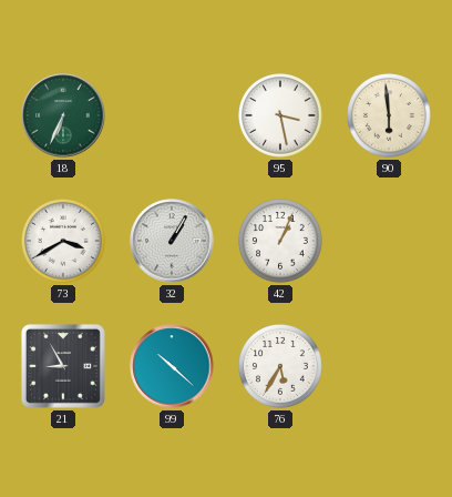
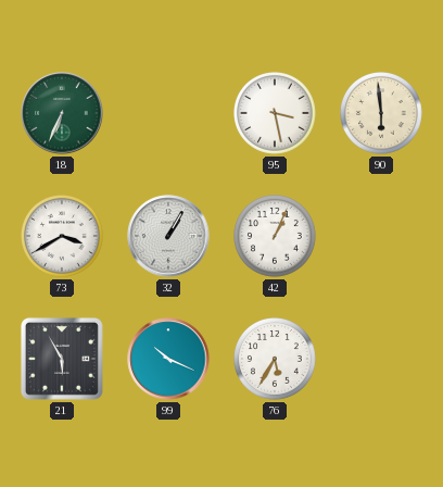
21: 8:55 -> 5:55
99: 10:22 -> 10:19
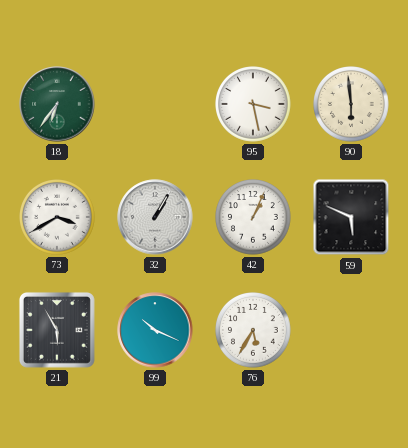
18: 6:34 -> 6:36
59: none -> 5:49
